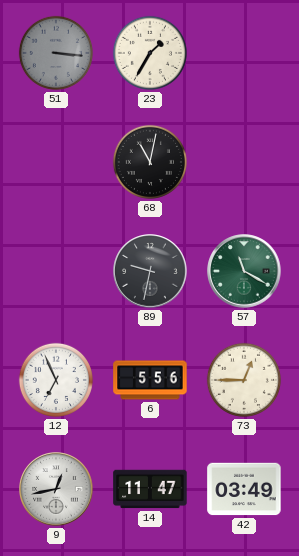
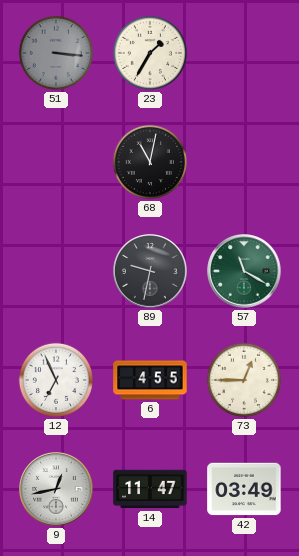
6: 5:56 -> 4:55
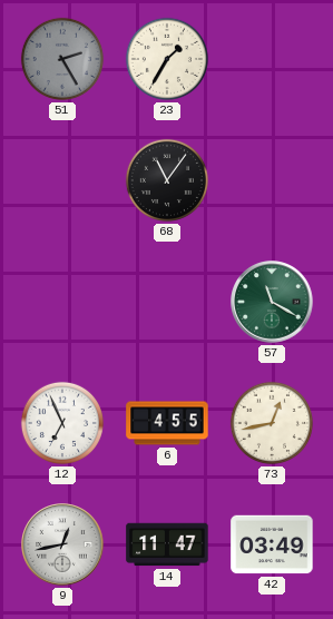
51: 3:16 -> 2:25
68: 11:02 -> 11:06
89: 9:32 -> none
73: 12:45 -> 12:43
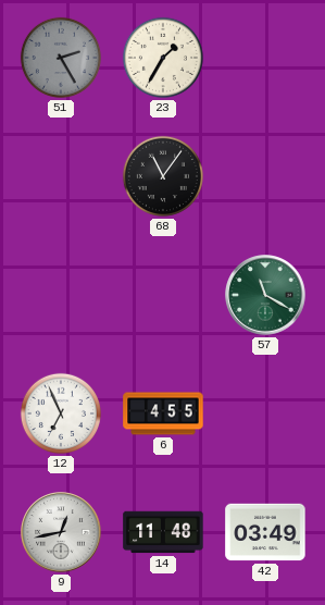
73: 12:43 -> none
14: 11:47 -> 11:48
